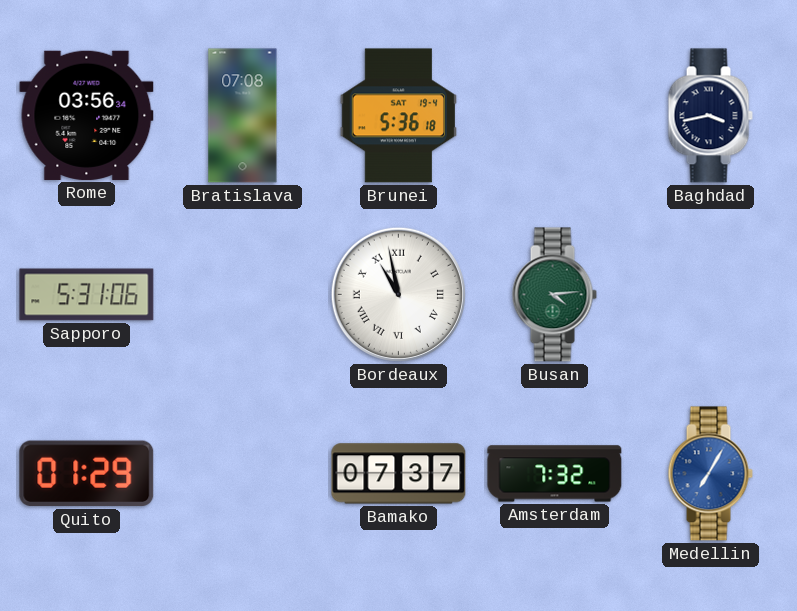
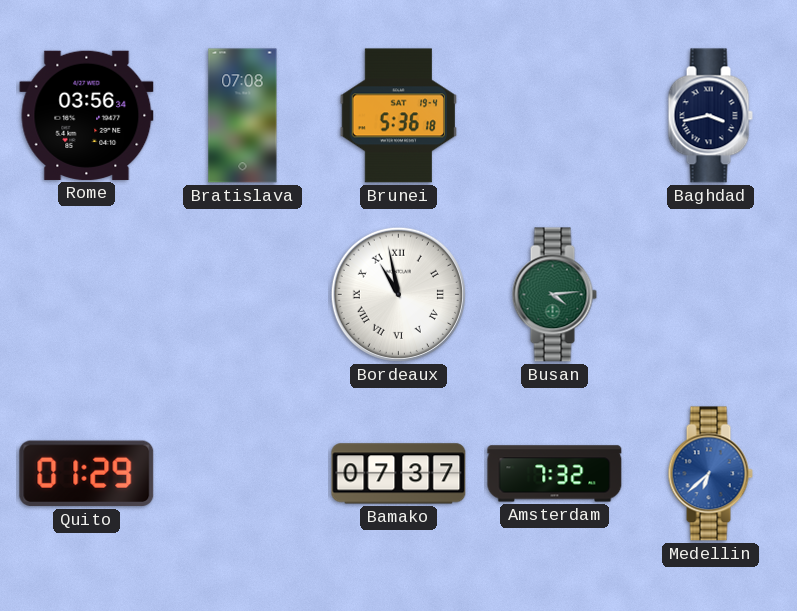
Sapporo: 5:31 -> none
Medellin: 7:05 -> 6:38
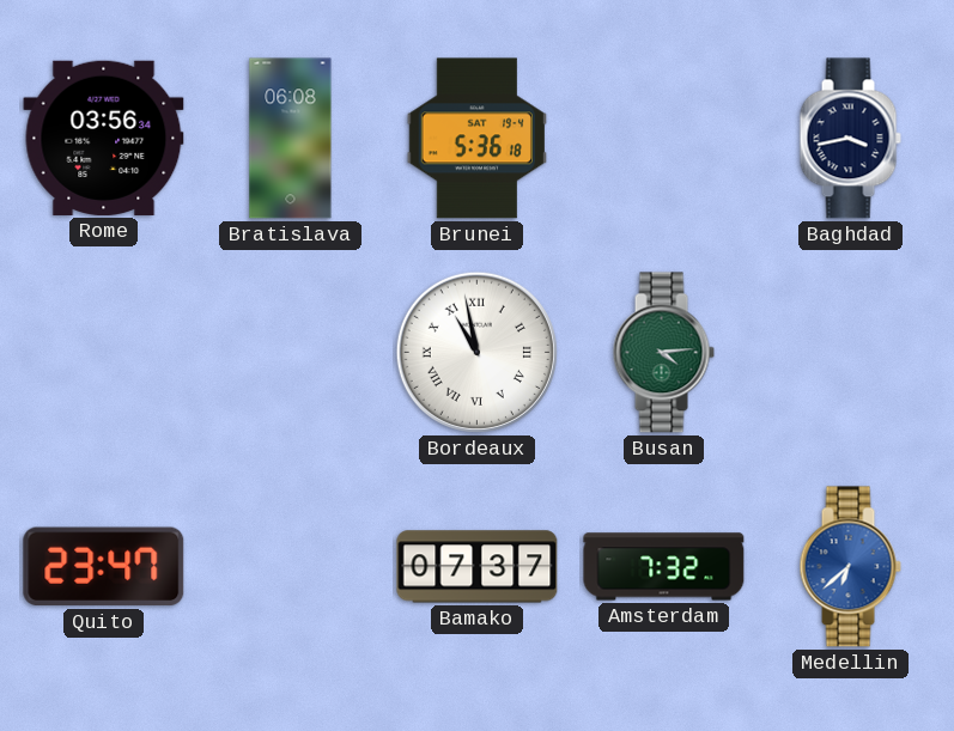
Bratislava: 07:08 -> 06:08
Quito: 01:29 -> 23:47
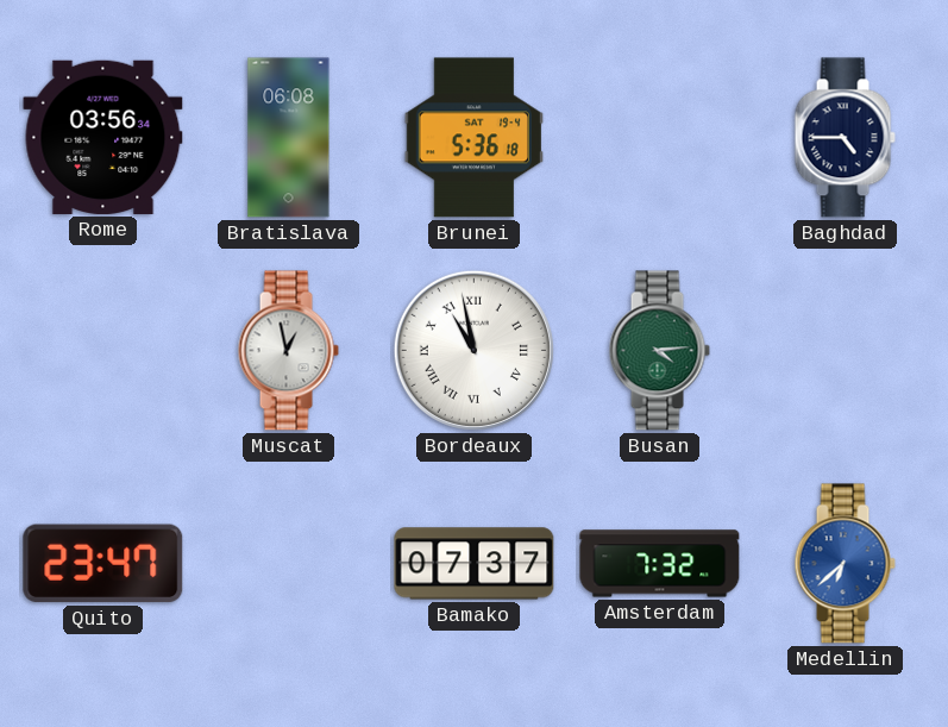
Baghdad: 3:43 -> 4:45
Muscat: none -> 12:58
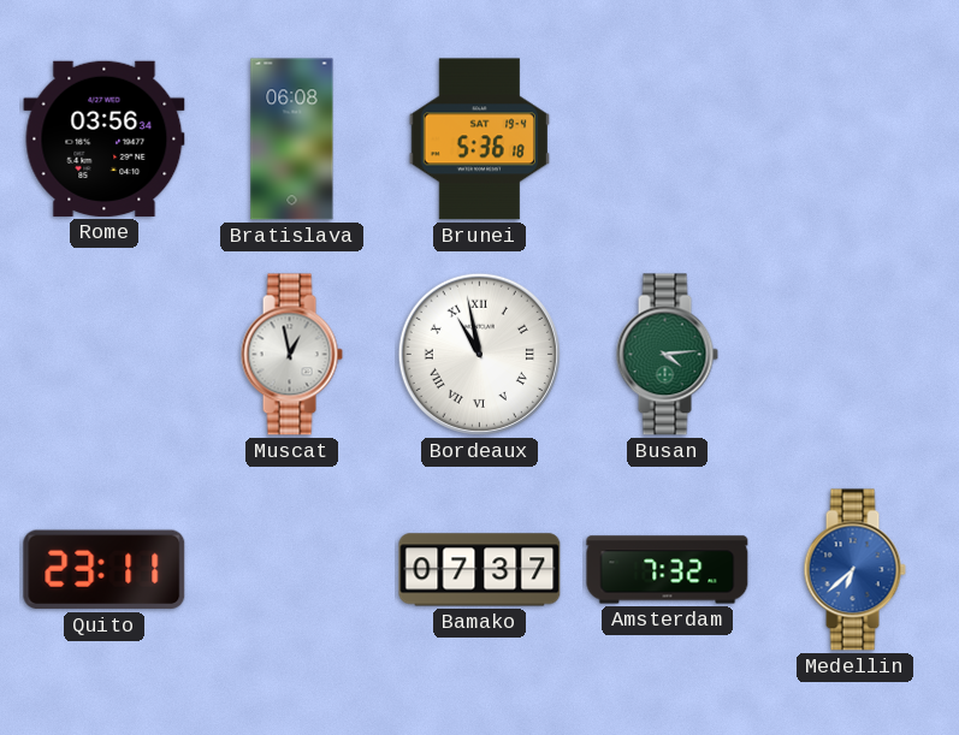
Baghdad: 4:45 -> none
Quito: 23:47 -> 23:11
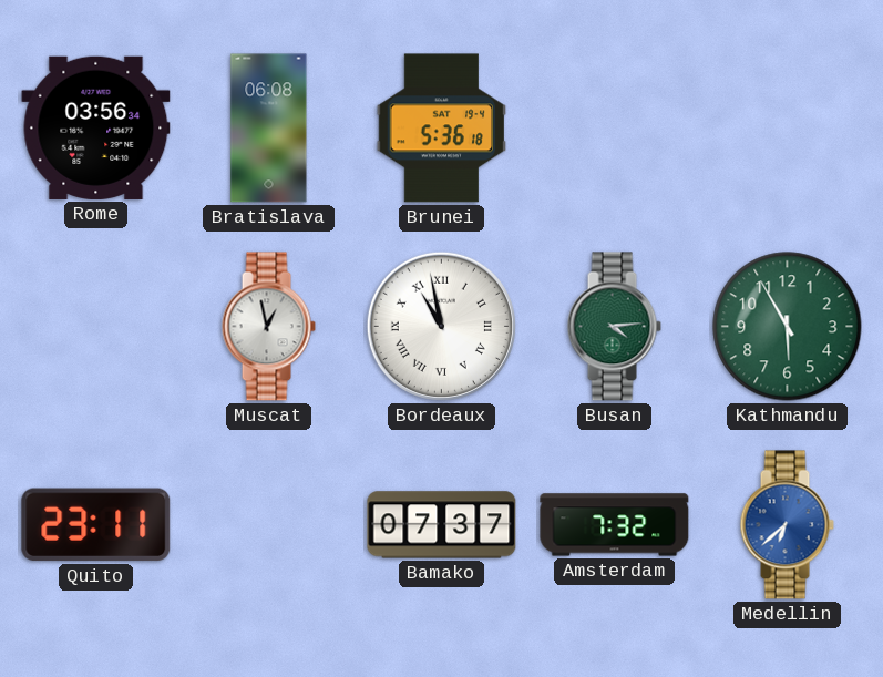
Kathmandu: none -> 5:55
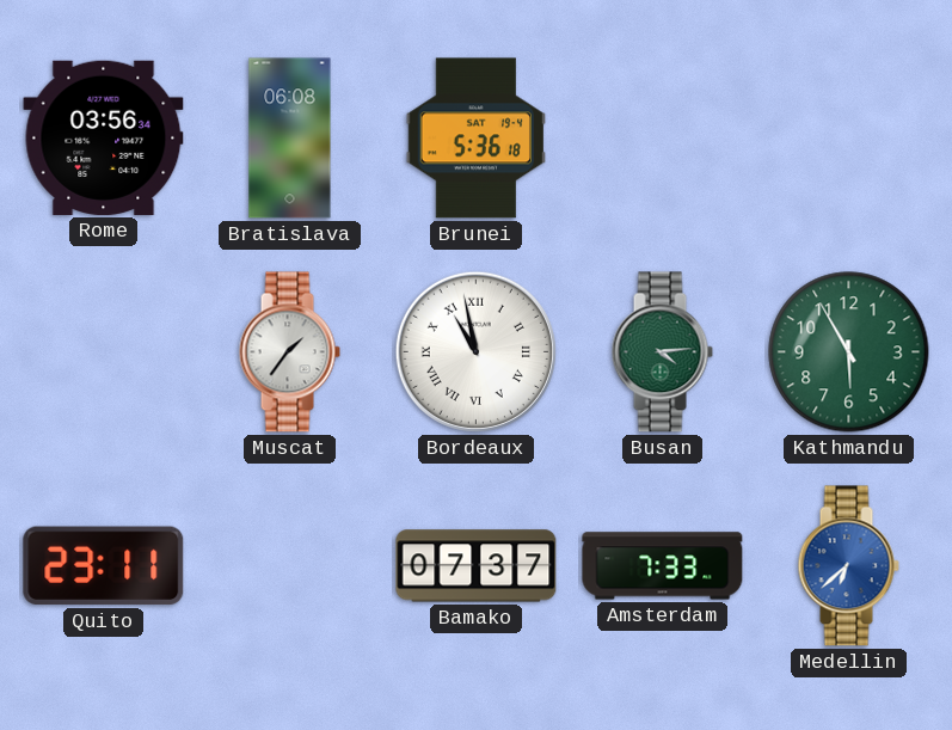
Muscat: 12:58 -> 1:36
Amsterdam: 7:32 -> 7:33
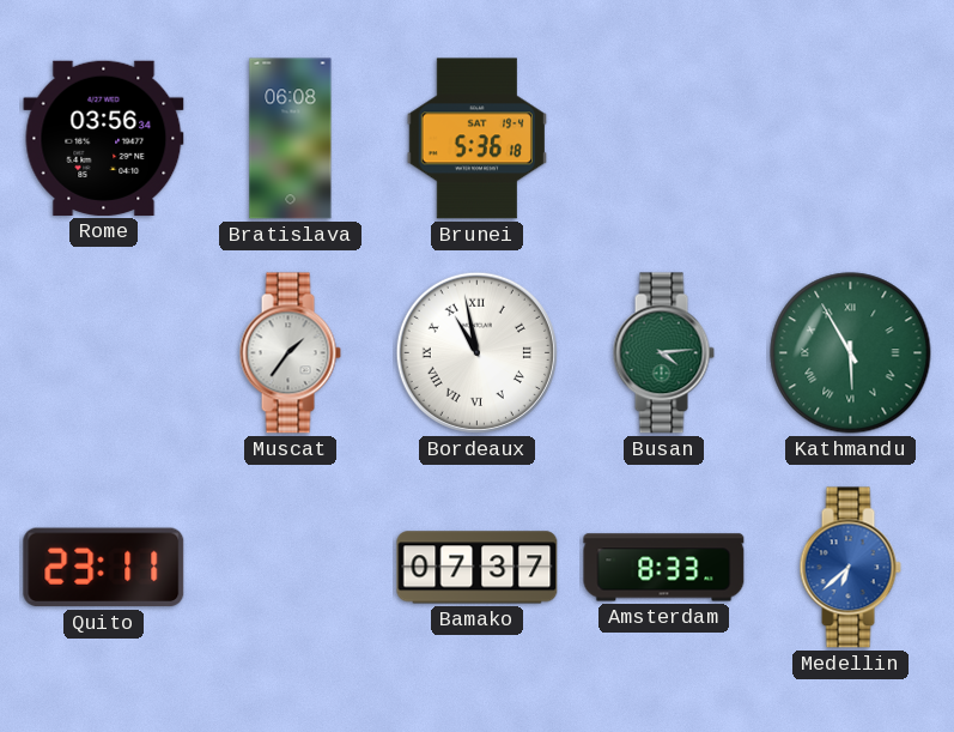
Kathmandu numerals: Arabic -> Roman
Amsterdam: 7:33 -> 8:33
